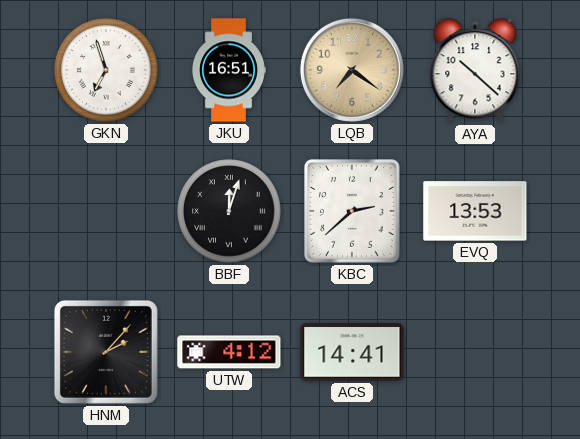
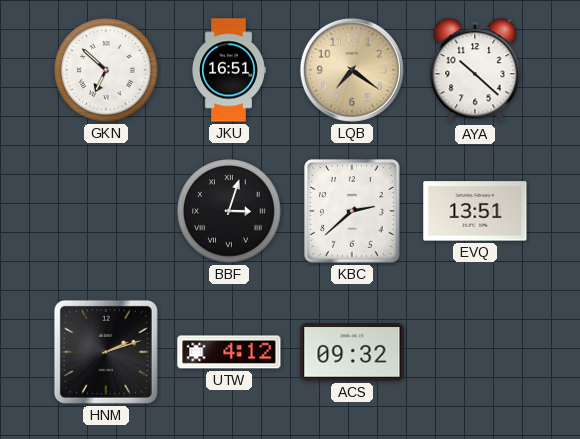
GKN: 6:57 -> 6:52
BBF: 12:03 -> 3:03
EVQ: 13:53 -> 13:51
HNM: 2:07 -> 2:12
ACS: 14:41 -> 09:32
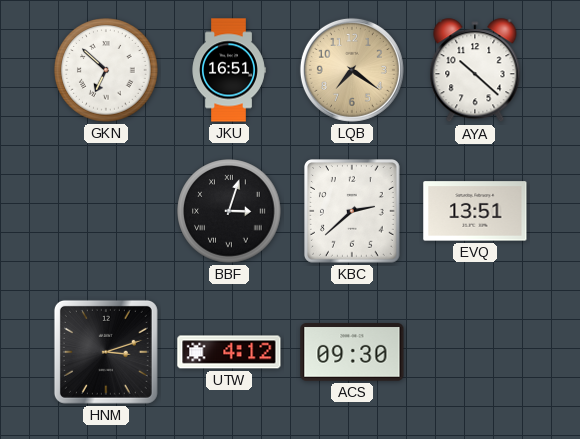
HNM: 2:12 -> 3:12
ACS: 09:32 -> 09:30
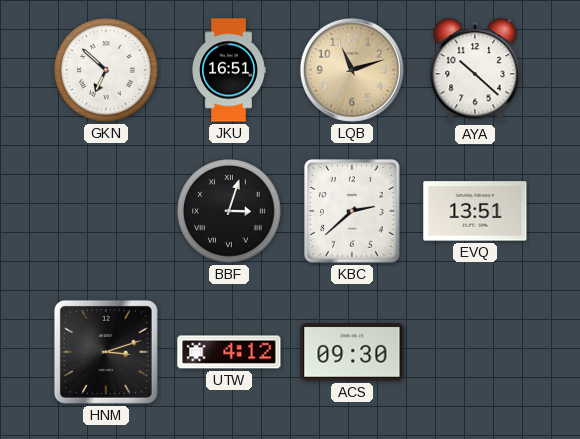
LQB: 7:21 -> 11:12
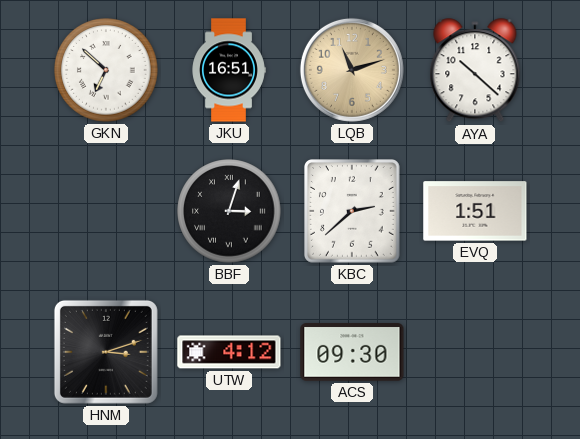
EVQ: 13:51 -> 1:51
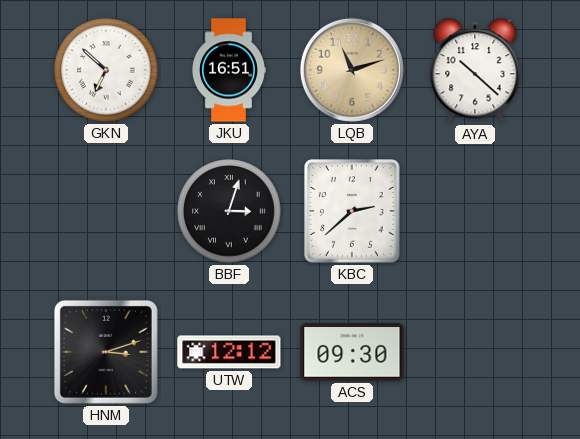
EVQ: 1:51 -> none
UTW: 4:12 -> 12:12
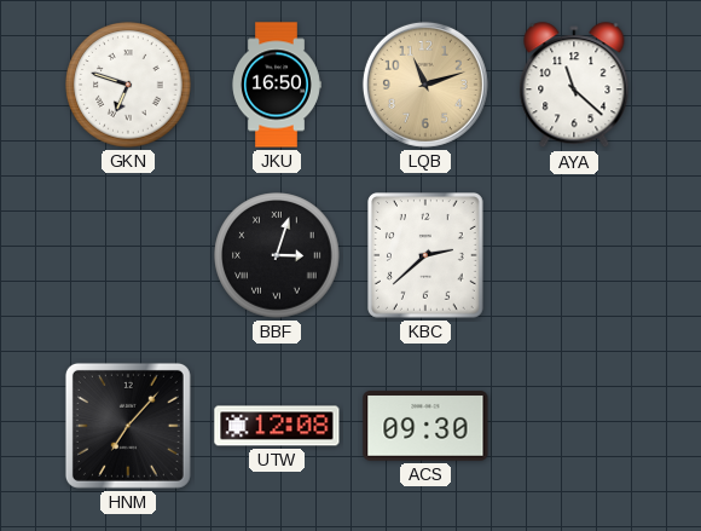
GKN: 6:52 -> 6:48
JKU: 16:51 -> 16:50
AYA: 10:22 -> 11:22
HNM: 3:12 -> 7:07
UTW: 12:12 -> 12:08
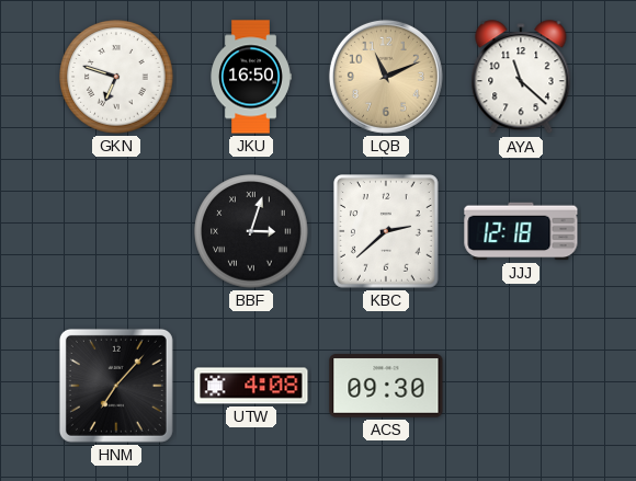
LQB: 11:12 -> 11:11
JJJ: none -> 12:18
UTW: 12:08 -> 4:08
